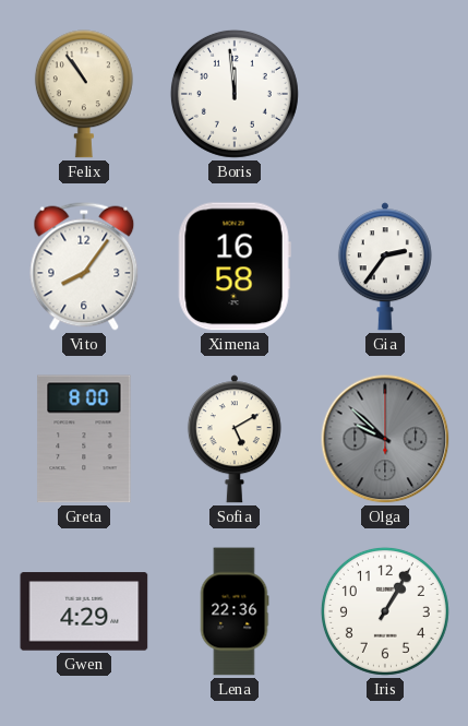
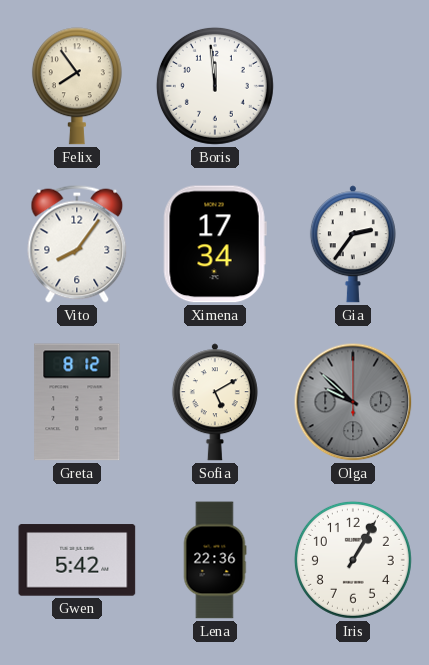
Felix: 10:54 -> 7:54
Ximena: 16:58 -> 17:34
Greta: 8:00 -> 8:12
Gwen: 4:29 -> 5:42
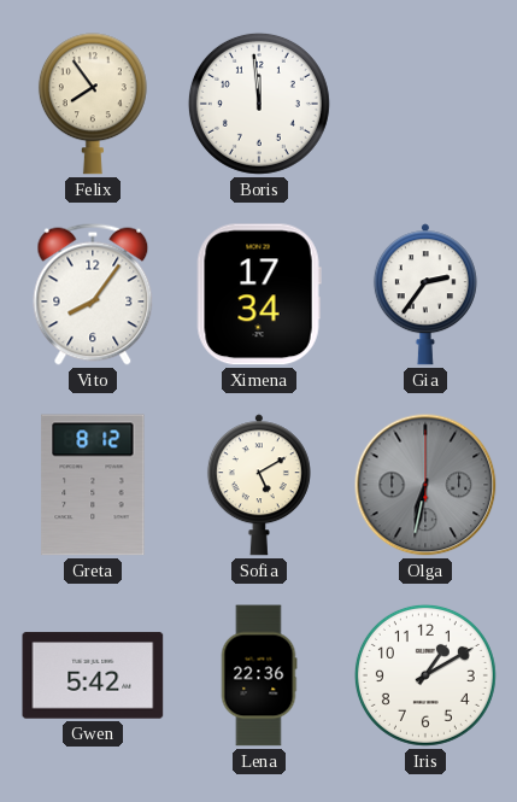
Olga: 9:52 -> 6:32
Iris: 1:05 -> 1:10
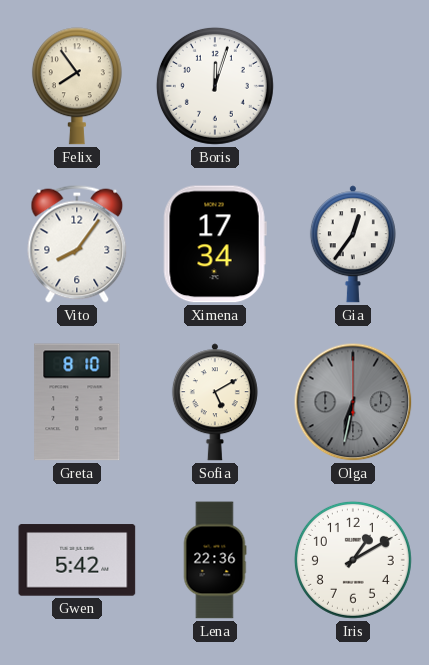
Boris: 11:59 -> 12:03
Gia: 2:36 -> 12:36
Greta: 8:12 -> 8:10
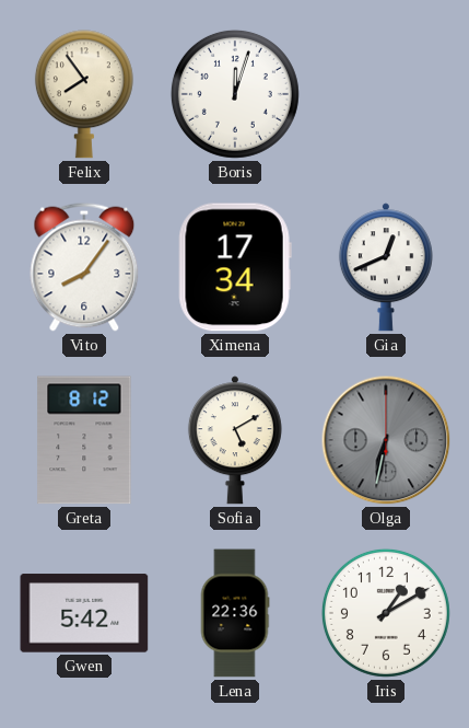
Gia: 12:36 -> 12:41
Greta: 8:10 -> 8:12
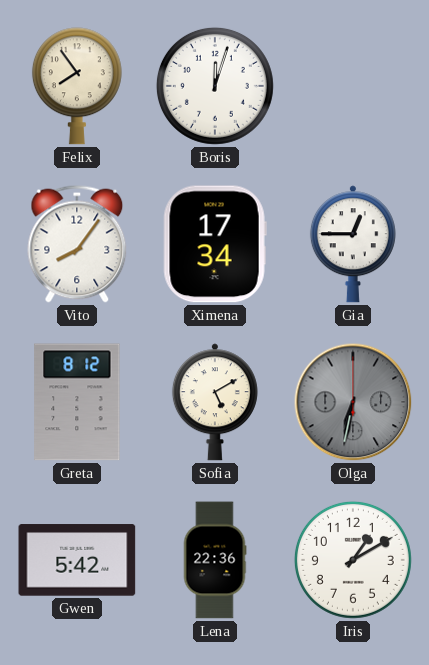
Gia: 12:41 -> 12:45
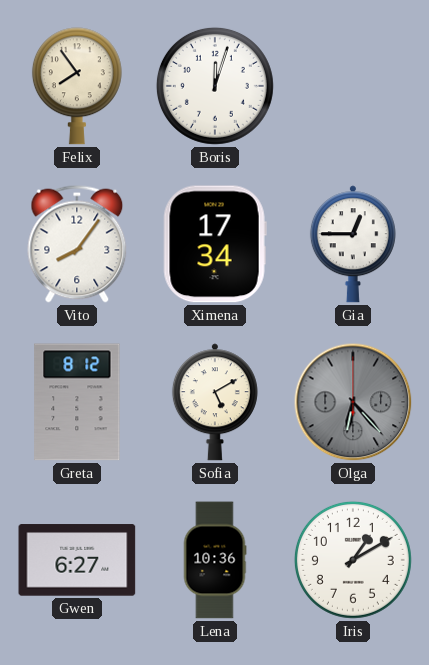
Olga: 6:32 -> 6:23
Gwen: 5:42 -> 6:27
Lena: 22:36 -> 10:36
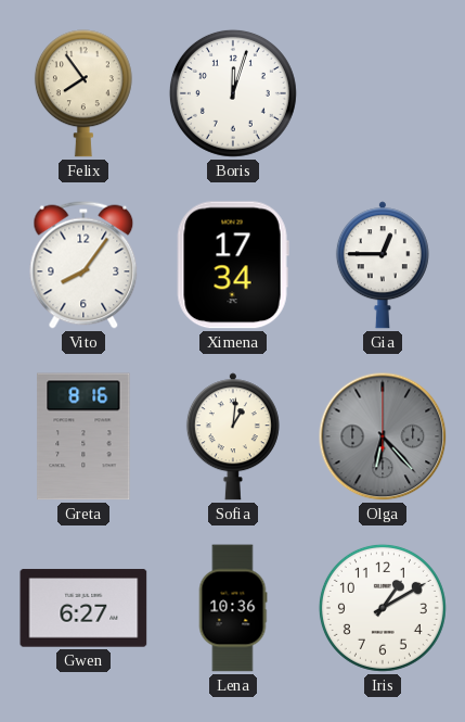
Greta: 8:12 -> 8:16
Sofia: 5:10 -> 1:01
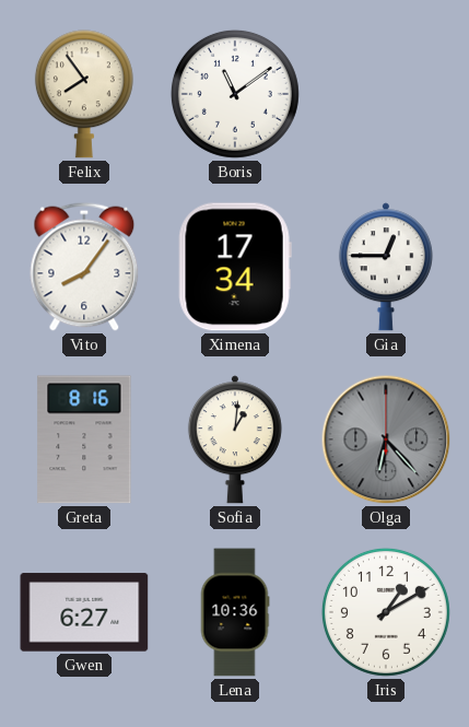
Boris: 12:03 -> 11:09
